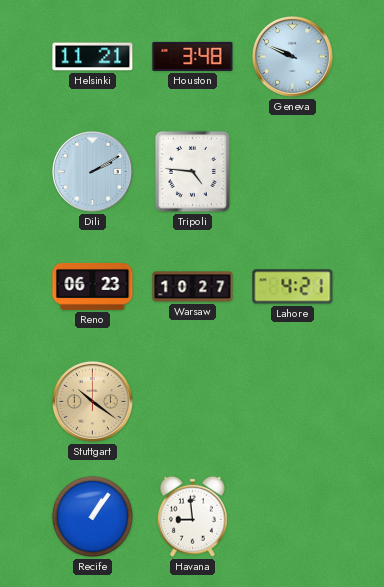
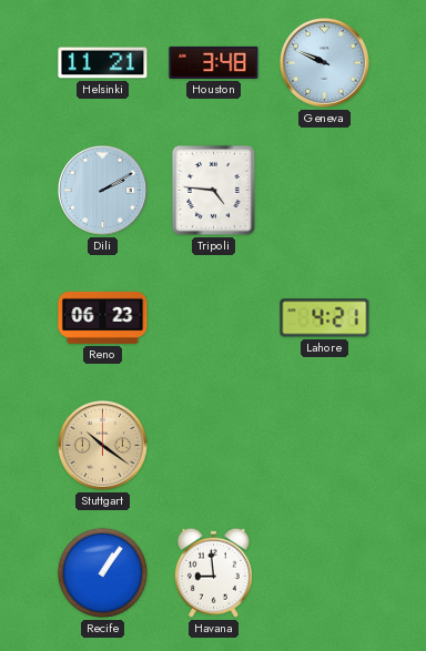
Warsaw: 10:27 -> none
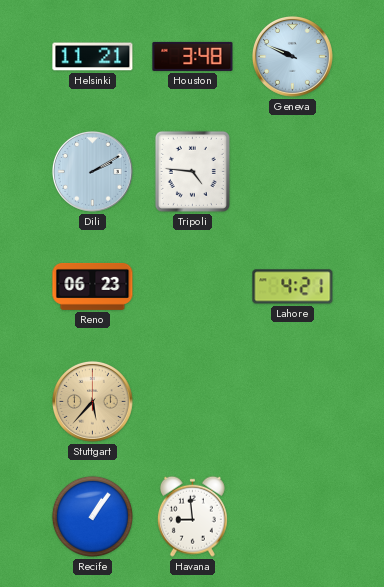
Stuttgart: 10:21 -> 5:37
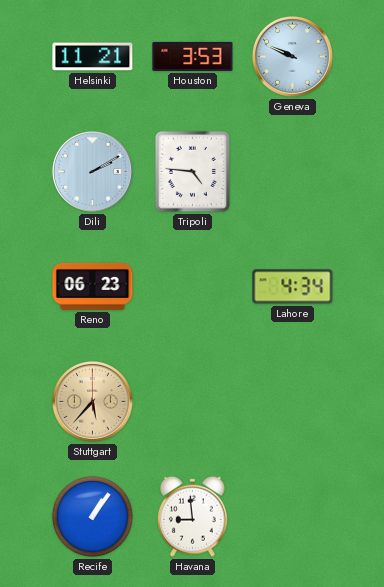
Houston: 3:48 -> 3:53
Lahore: 4:21 -> 4:34
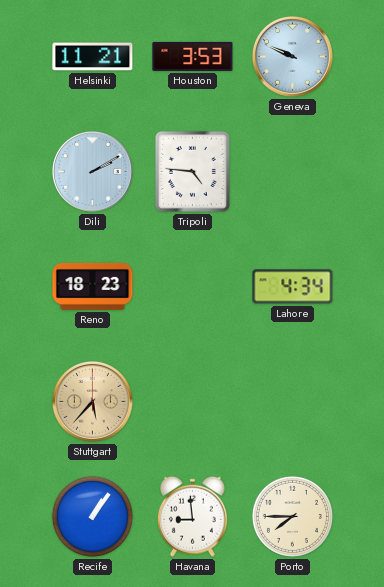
Reno: 06:23 -> 18:23
Porto: none -> 7:45
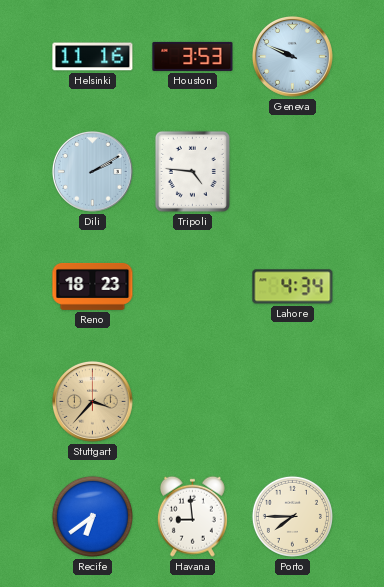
Helsinki: 11:21 -> 11:16
Stuttgart: 5:37 -> 3:37
Recife: 1:06 -> 6:39
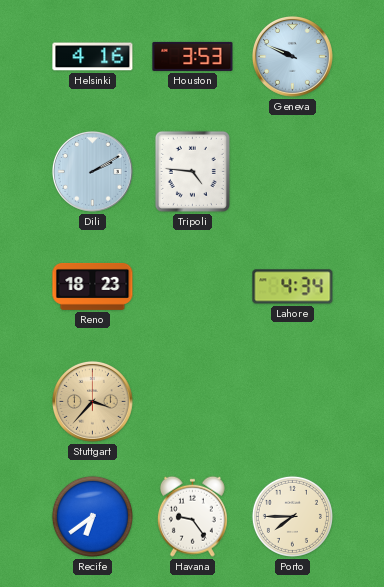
Helsinki: 11:16 -> 4:16
Havana: 8:59 -> 9:24
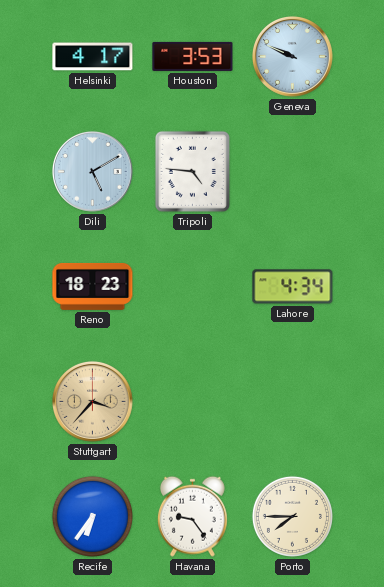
Helsinki: 4:16 -> 4:17
Dili: 2:10 -> 5:10
Recife: 6:39 -> 6:36
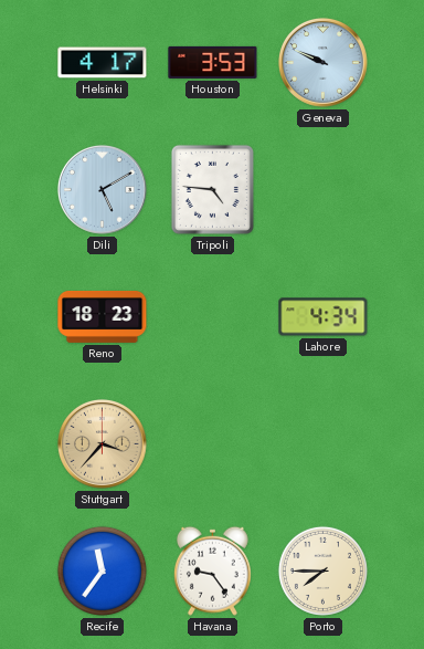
Recife: 6:36 -> 11:36
